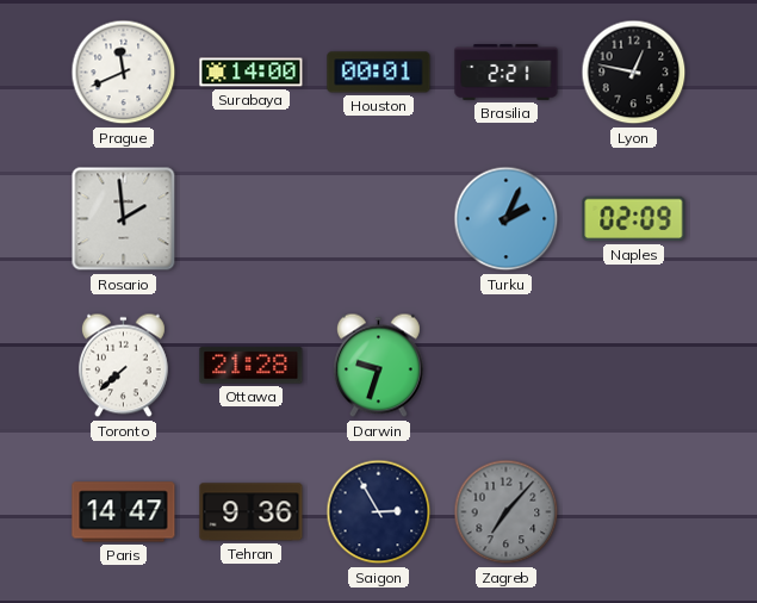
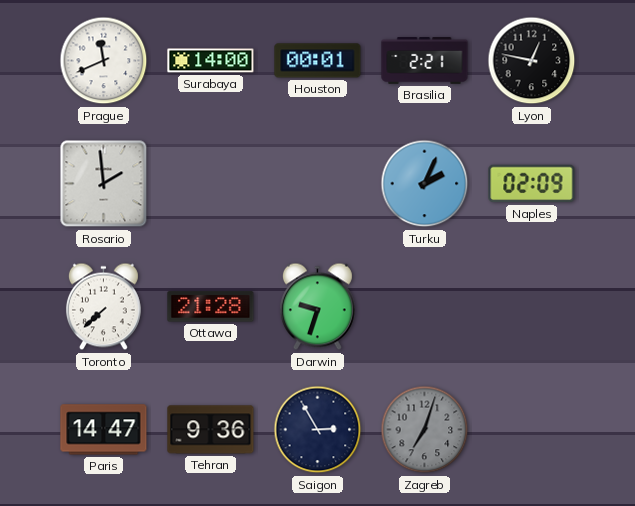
Zagreb: 7:07 -> 7:03
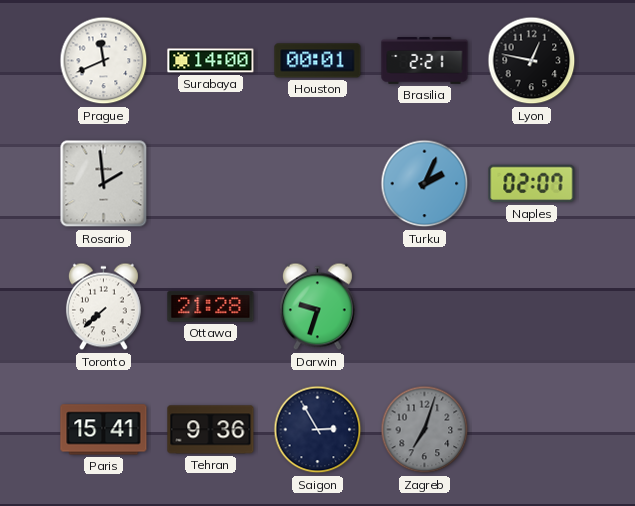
Naples: 02:09 -> 02:07
Paris: 14:47 -> 15:41
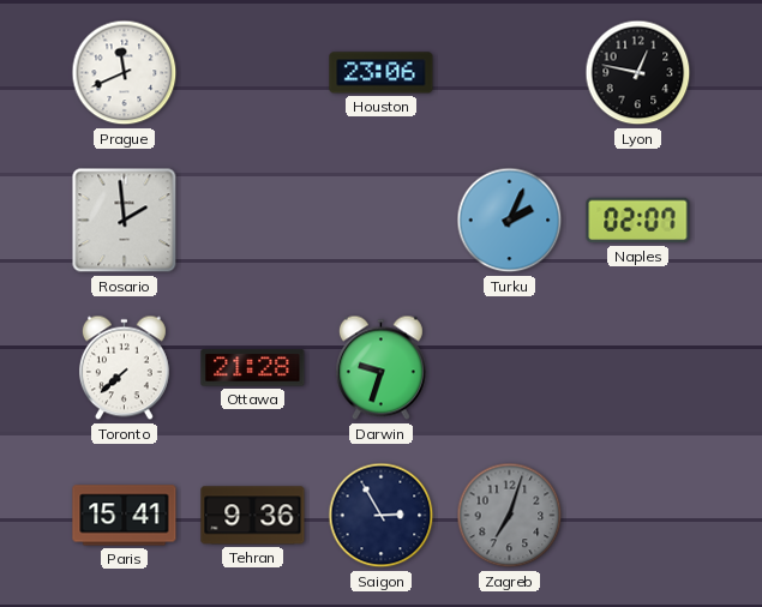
Surabaya: 14:00 -> none
Houston: 00:01 -> 23:06
Brasilia: 2:21 -> none
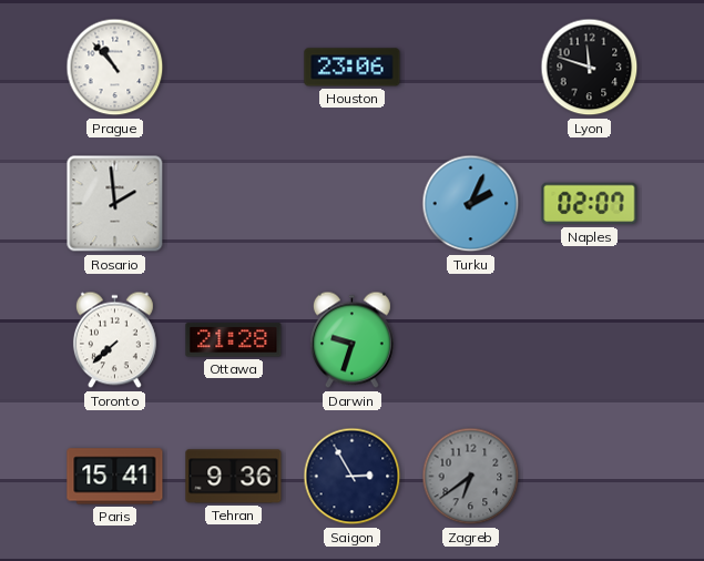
Prague: 11:41 -> 10:53
Lyon: 12:47 -> 11:48
Zagreb: 7:03 -> 6:39
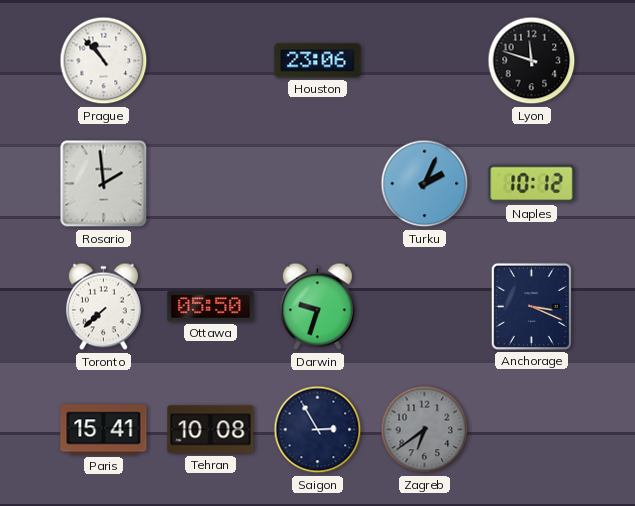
Naples: 02:07 -> 10:12
Ottawa: 21:28 -> 05:50
Anchorage: none -> 3:19
Tehran: 9:36 -> 10:08
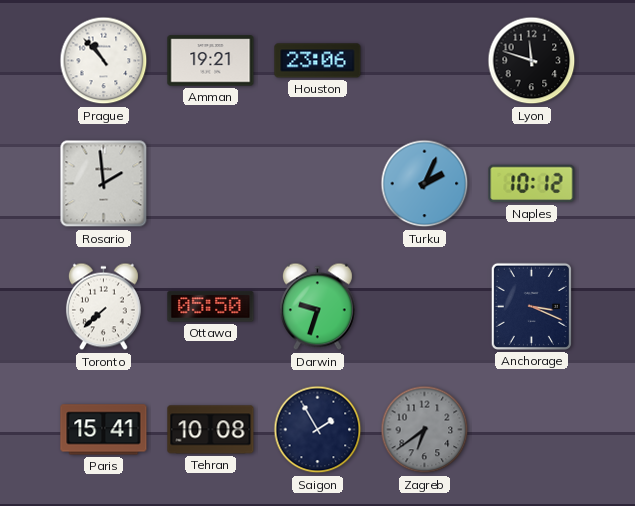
Amman: none -> 19:21
Saigon: 2:55 -> 1:55
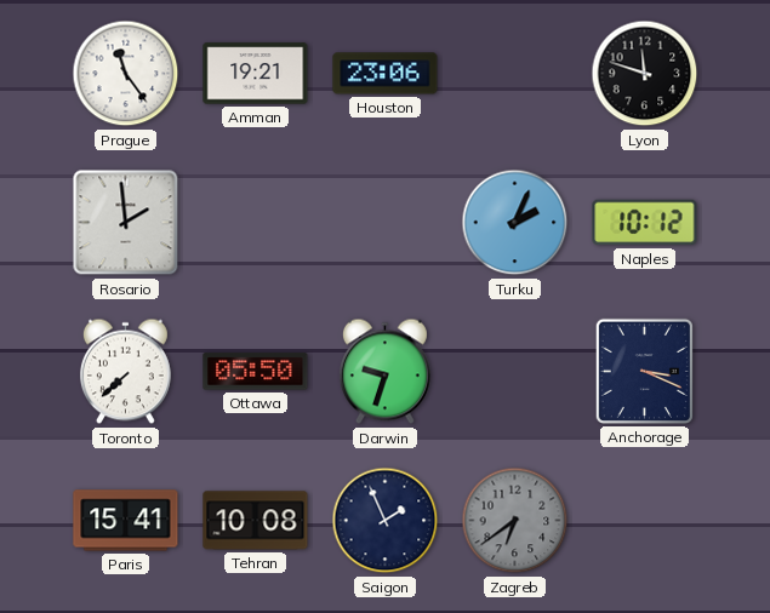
Prague: 10:53 -> 11:24
Saigon: 1:55 -> 1:56
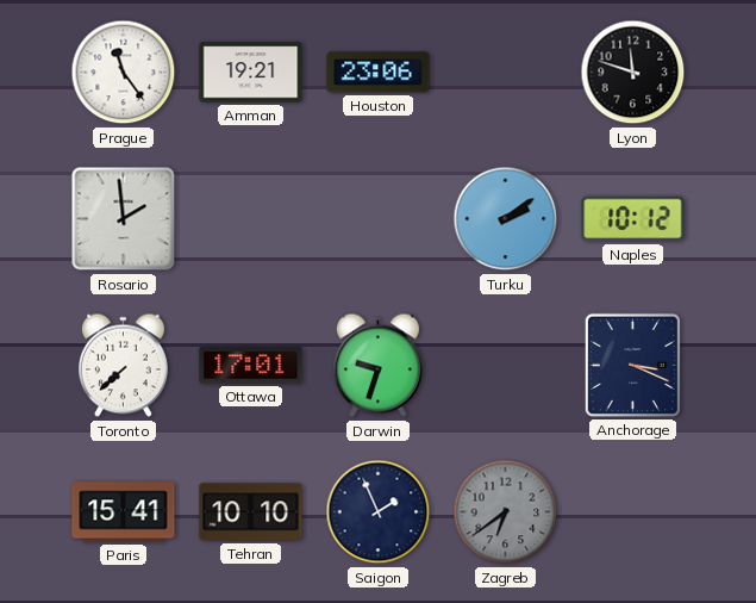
Turku: 2:04 -> 2:09
Ottawa: 05:50 -> 17:01
Tehran: 10:08 -> 10:10
